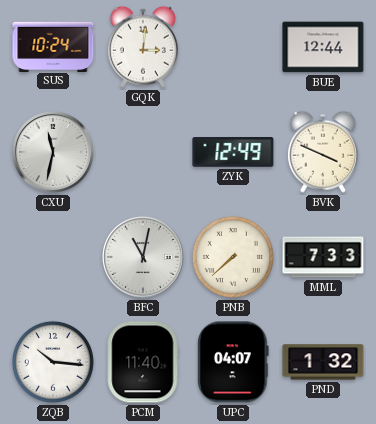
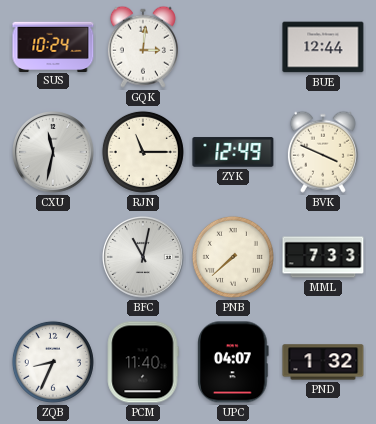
RJN: none -> 11:15
ZQB: 10:16 -> 8:34
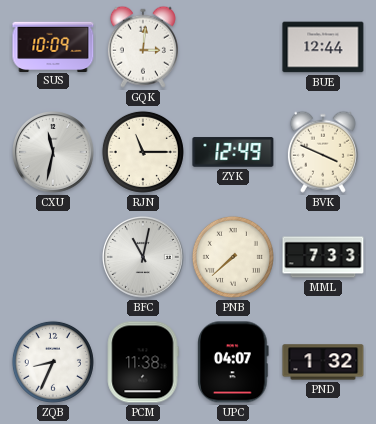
SUS: 10:24 -> 10:09
PCM: 11:40 -> 11:38
